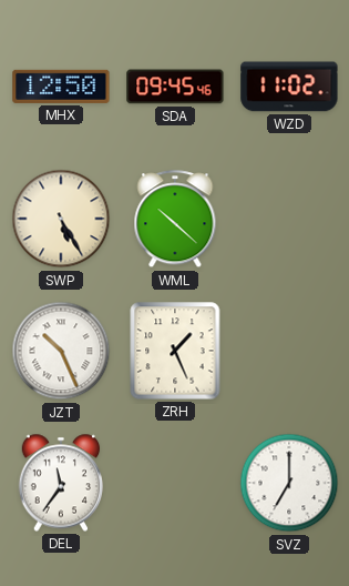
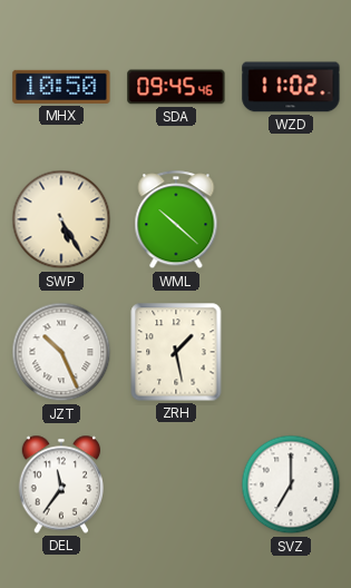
MHX: 12:50 -> 10:50
ZRH: 1:26 -> 1:28
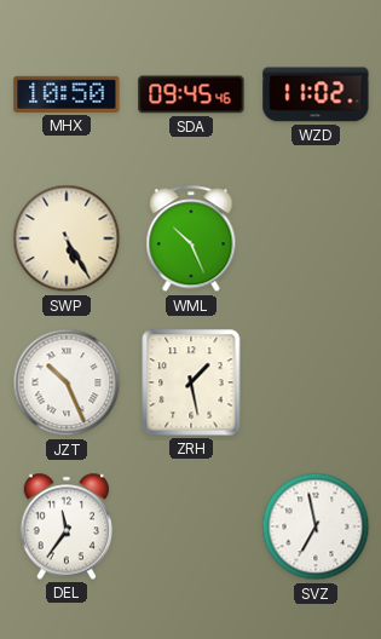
WML: 10:22 -> 10:26
SVZ: 7:00 -> 6:58
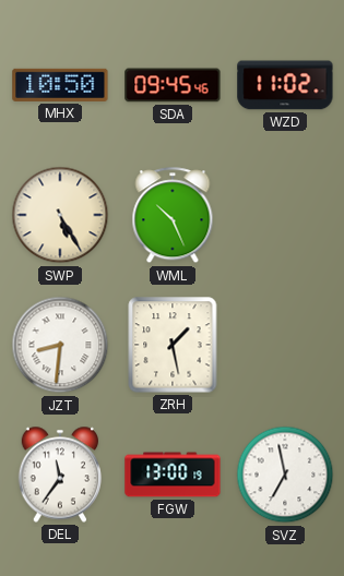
JZT: 10:26 -> 8:31
FGW: none -> 13:00
